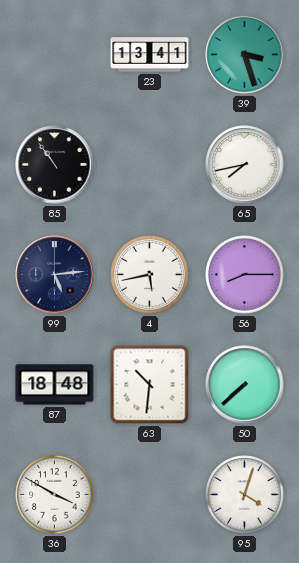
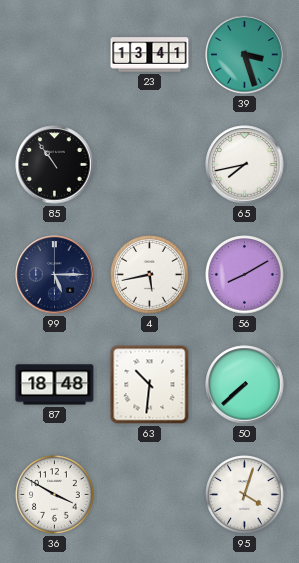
99: 5:14 -> 5:15
56: 8:15 -> 8:10
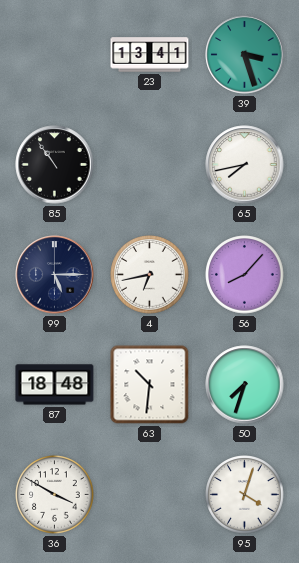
4: 5:43 -> 6:43
56: 8:10 -> 8:07
50: 7:38 -> 7:33
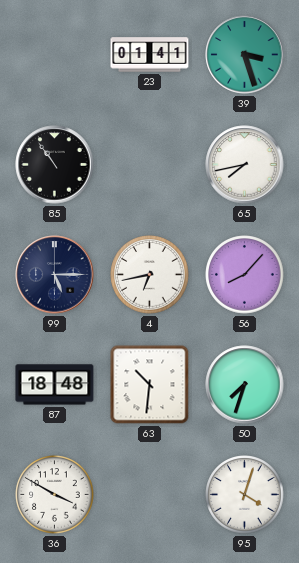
23: 13:41 -> 01:41
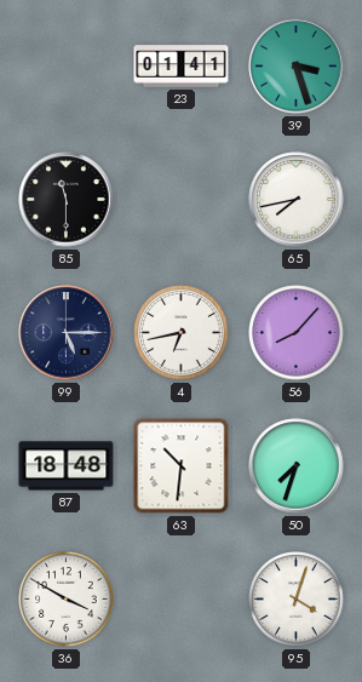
85: 10:54 -> 11:30
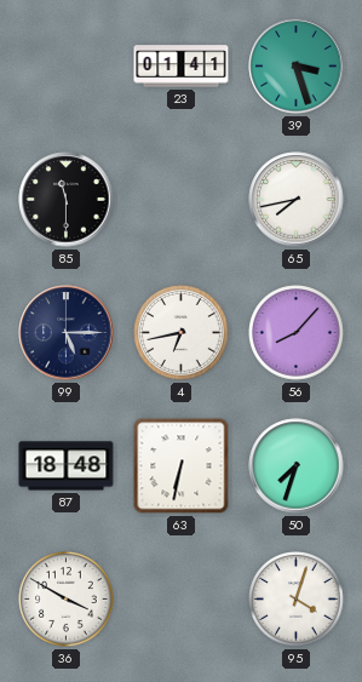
63: 10:31 -> 6:32
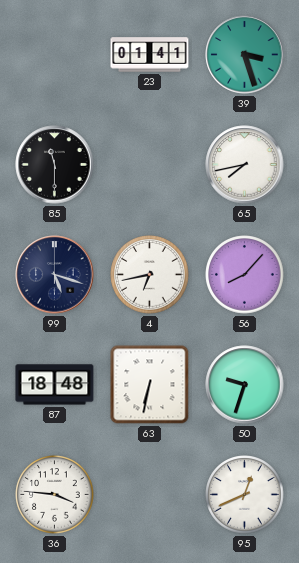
99: 5:15 -> 5:18
50: 7:33 -> 9:33
36: 3:50 -> 3:46
95: 4:03 -> 12:41
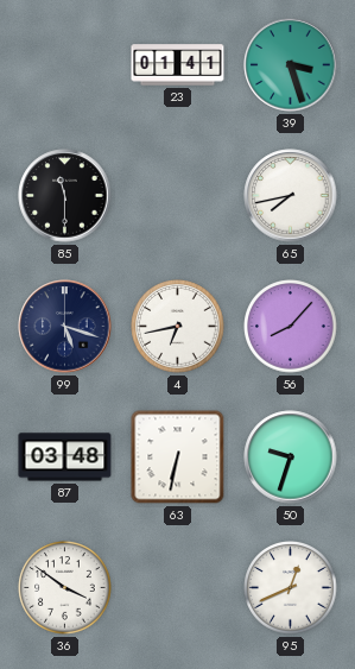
87: 18:48 -> 03:48
36: 3:46 -> 3:51
